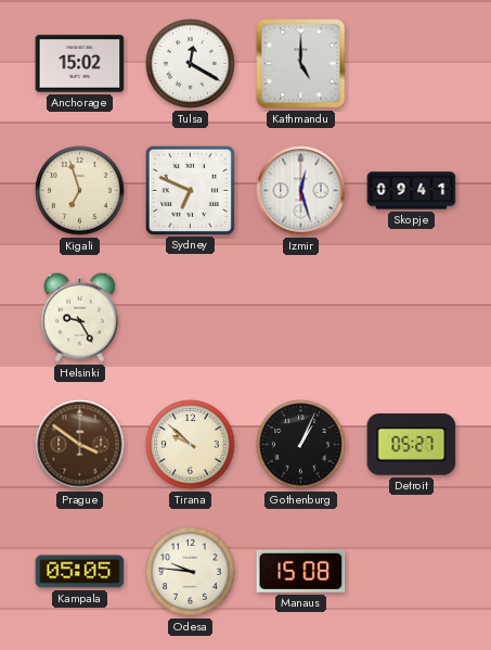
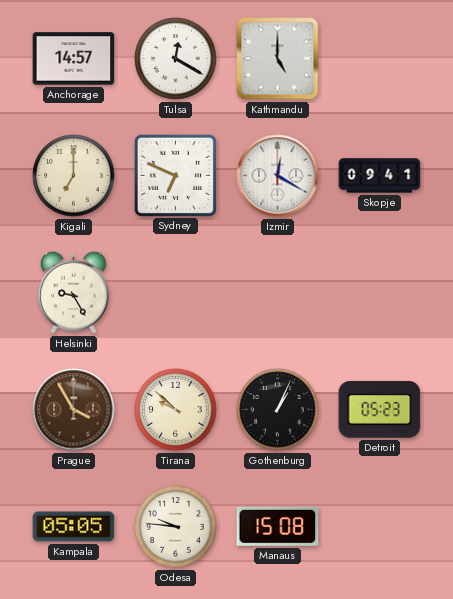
Anchorage: 15:02 -> 14:57
Kigali: 6:57 -> 7:00
Izmir: 12:27 -> 12:20
Prague: 3:51 -> 3:55
Detroit: 05:27 -> 05:23
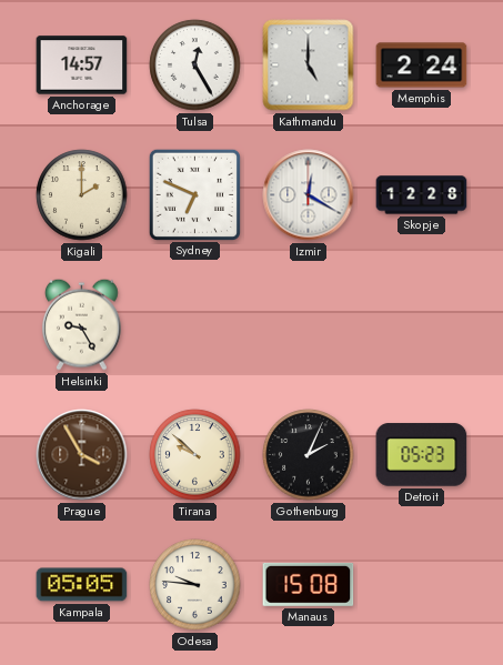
Tulsa: 12:20 -> 12:25
Memphis: none -> 2:24
Kigali: 7:00 -> 2:00
Skopje: 09:41 -> 12:28
Gothenburg: 1:04 -> 2:04
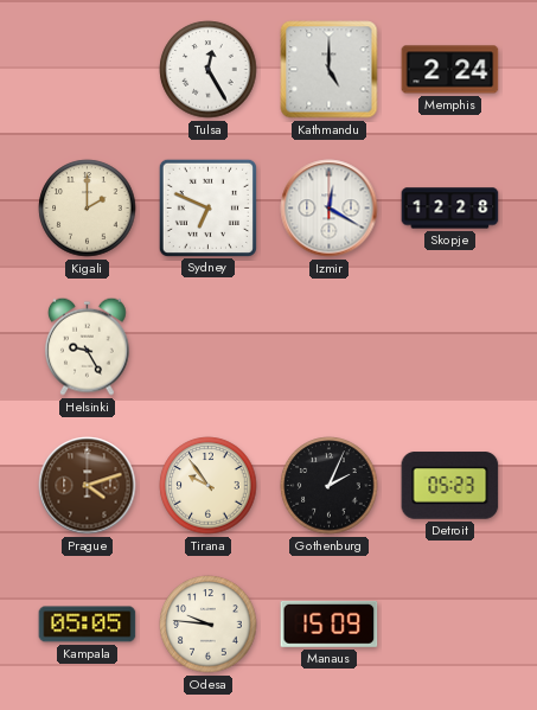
Anchorage: 14:57 -> none
Prague: 3:55 -> 4:12
Tirana: 9:52 -> 9:54
Manaus: 15:08 -> 15:09
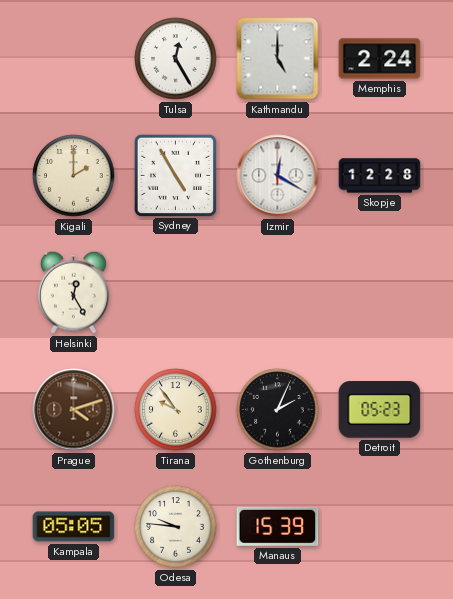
Sydney: 6:49 -> 4:55
Helsinki: 9:25 -> 12:25
Manaus: 15:09 -> 15:39
